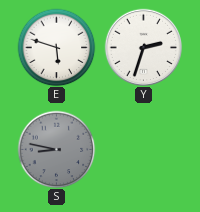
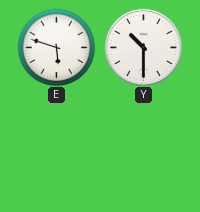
Y: 2:33 -> 10:30
S: 8:47 -> none
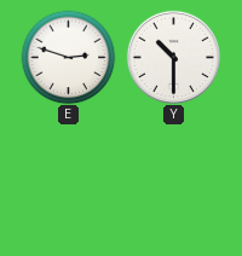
E: 5:48 -> 2:48
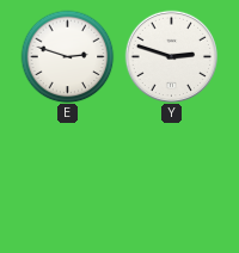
Y: 10:30 -> 2:48
